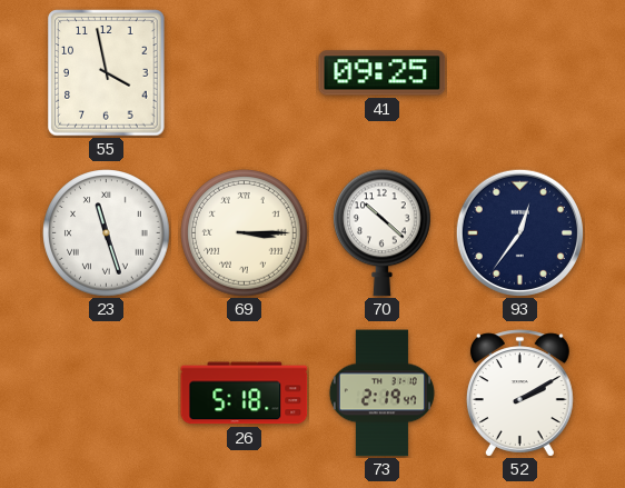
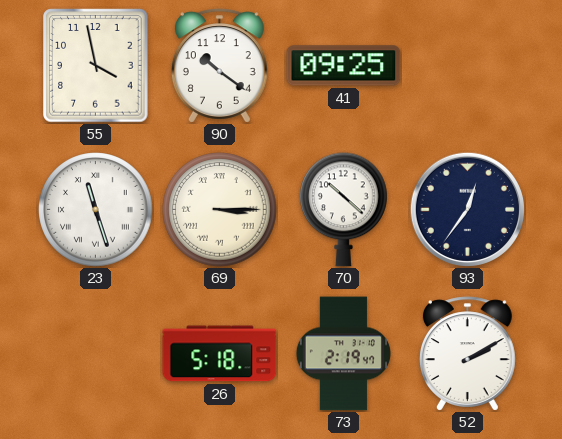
90: none -> 10:21
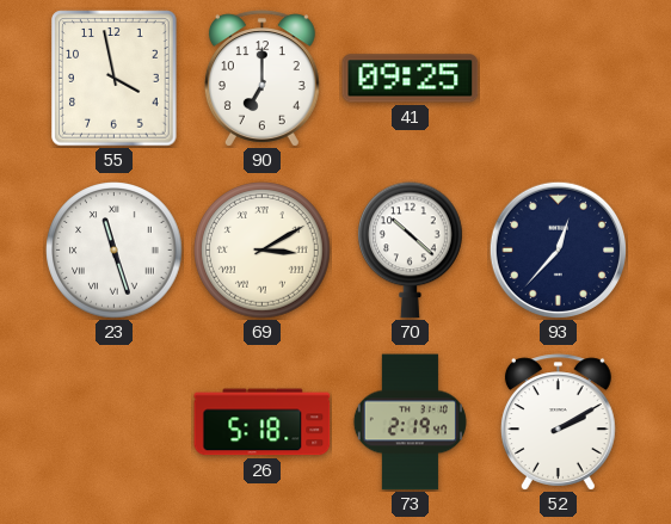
90: 10:21 -> 7:00
69: 3:15 -> 3:10
93: 12:36 -> 12:37
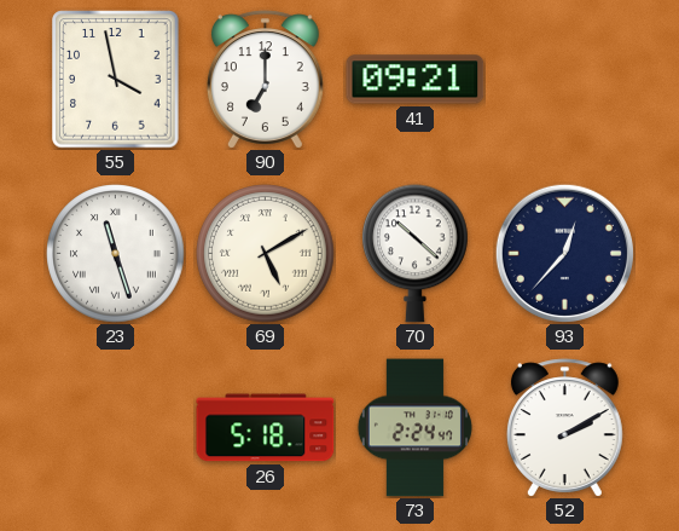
41: 09:25 -> 09:21
69: 3:10 -> 5:10
73: 2:19 -> 2:24
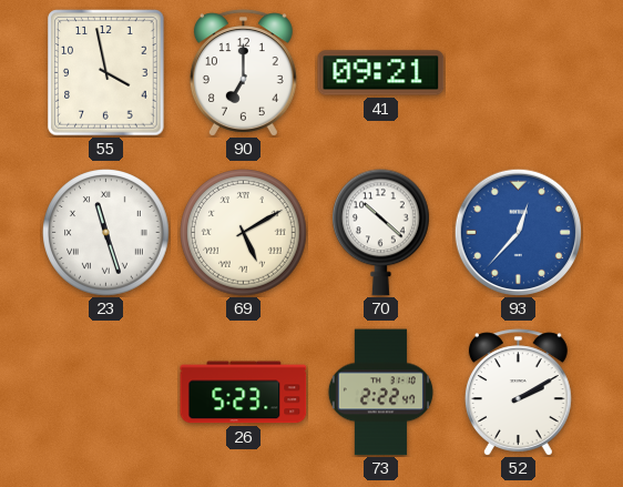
93 dial: navy -> blue
26: 5:18 -> 5:23
73: 2:24 -> 2:22
